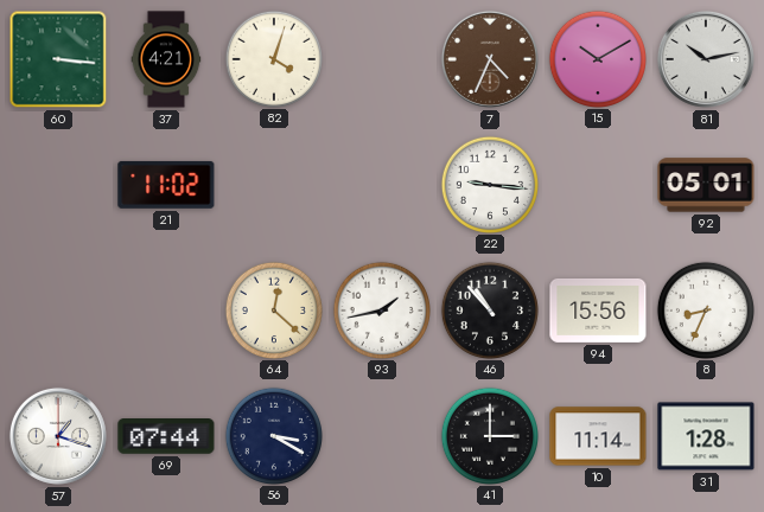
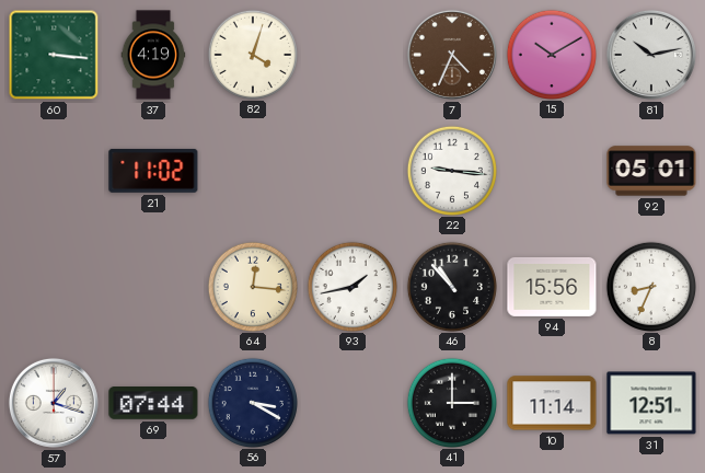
37: 4:21 -> 4:19
64: 12:22 -> 12:16
31: 1:28 -> 12:51
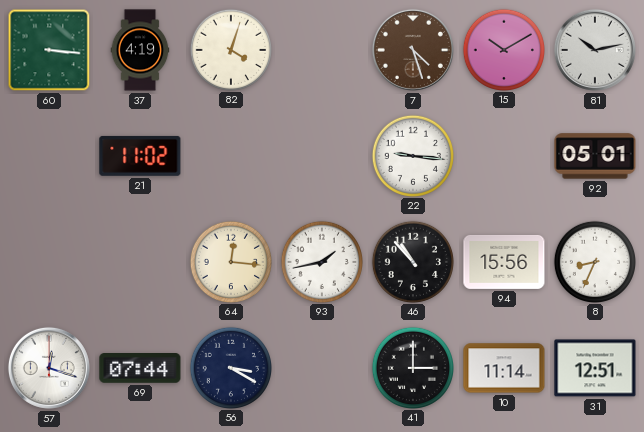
7: 4:34 -> 4:27
57: 1:18 -> 12:18
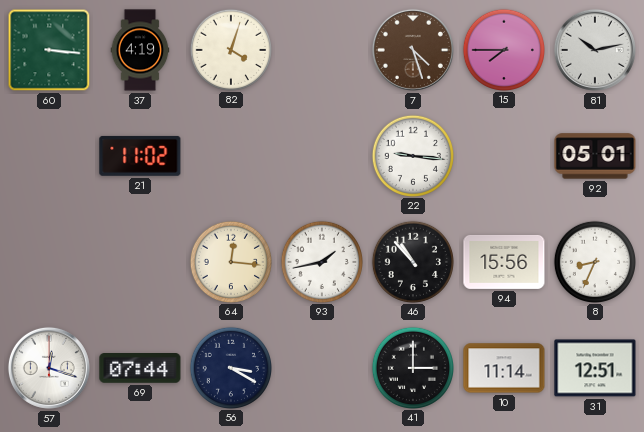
15: 10:10 -> 7:45
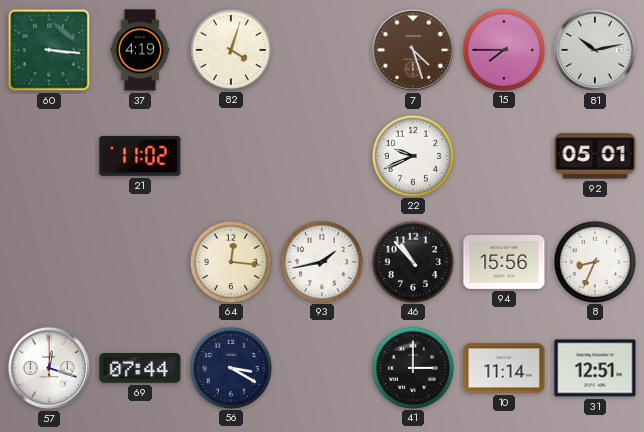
22: 9:16 -> 9:41
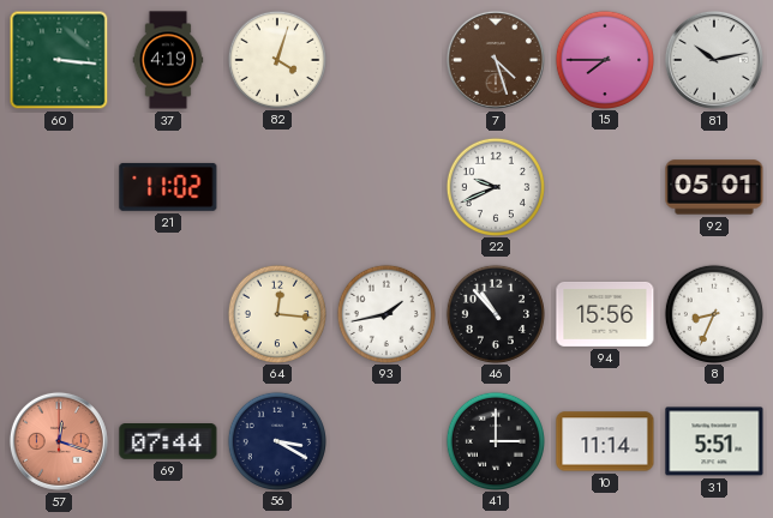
57 dial: white -> salmon
31: 12:51 -> 5:51
